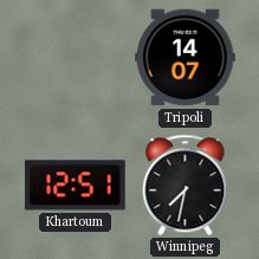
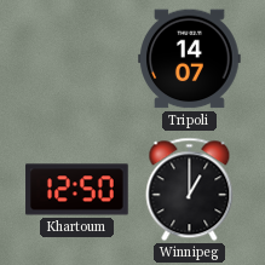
Khartoum: 12:51 -> 12:50
Winnipeg: 7:32 -> 1:00
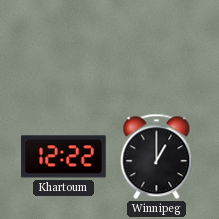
Tripoli: 14:07 -> none
Khartoum: 12:50 -> 12:22
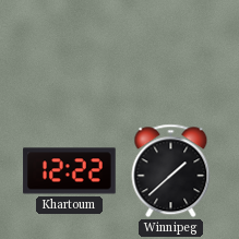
Winnipeg: 1:00 -> 1:38
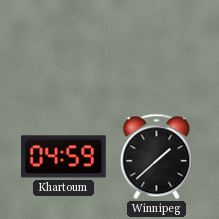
Khartoum: 12:22 -> 04:59
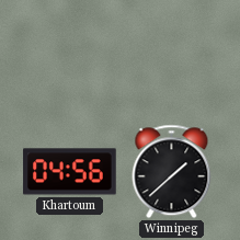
Khartoum: 04:59 -> 04:56
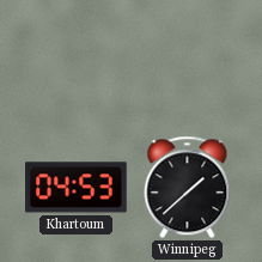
Khartoum: 04:56 -> 04:53
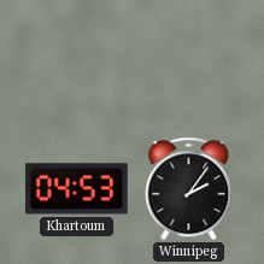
Winnipeg: 1:38 -> 2:06
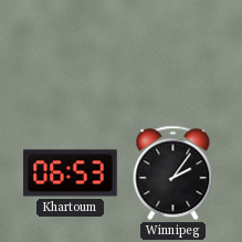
Khartoum: 04:53 -> 06:53
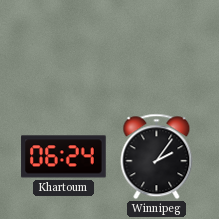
Khartoum: 06:53 -> 06:24
